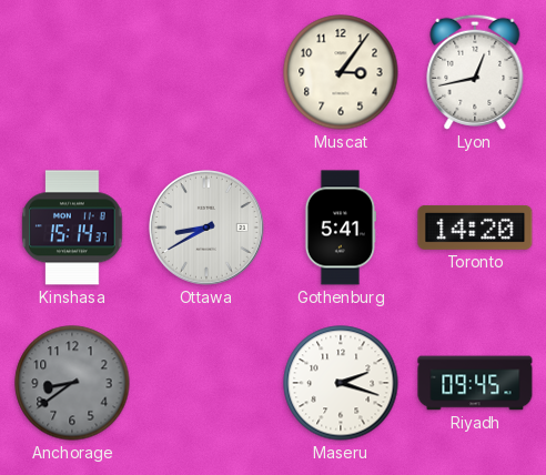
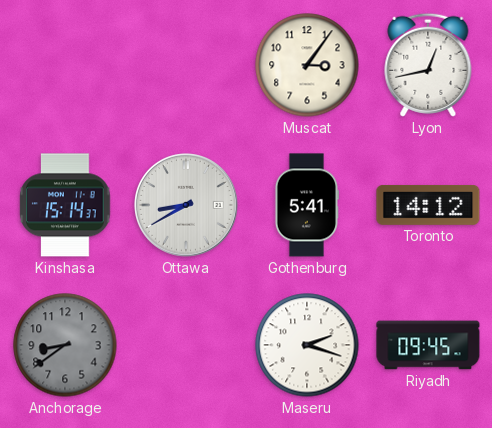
Toronto: 14:20 -> 14:12
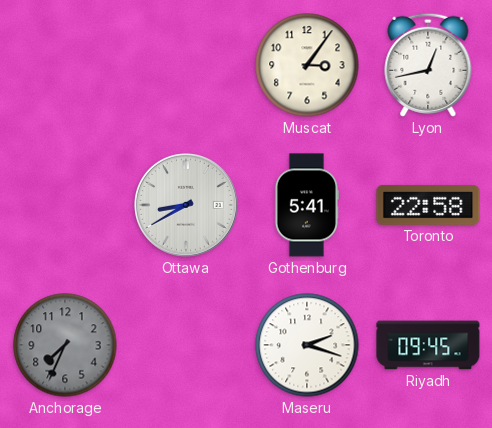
Kinshasa: 15:14 -> none
Toronto: 14:12 -> 22:58
Anchorage: 8:39 -> 7:34
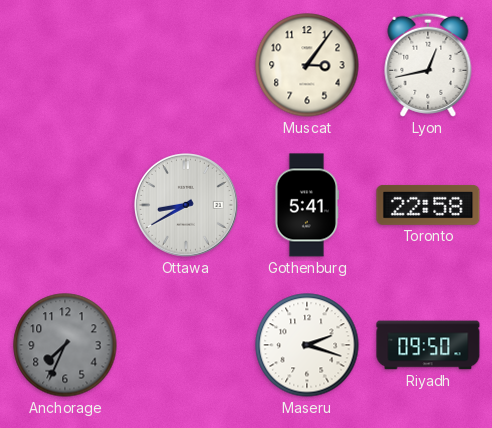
Riyadh: 09:45 -> 09:50
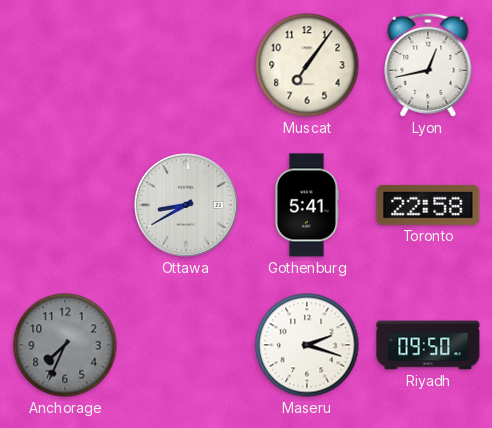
Muscat: 3:06 -> 7:06
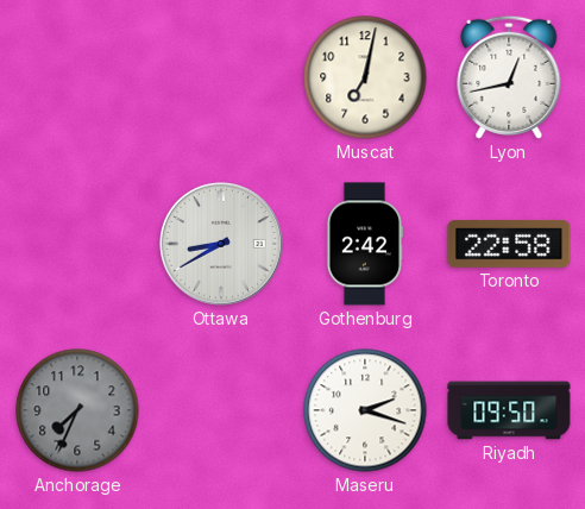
Muscat: 7:06 -> 7:02
Gothenburg: 5:41 -> 2:42
